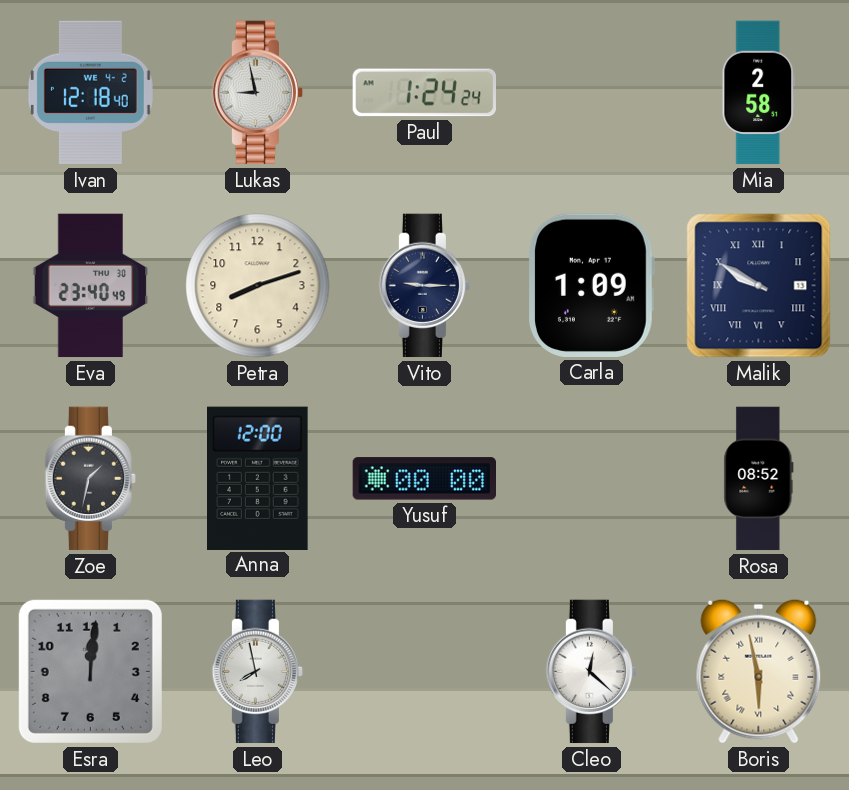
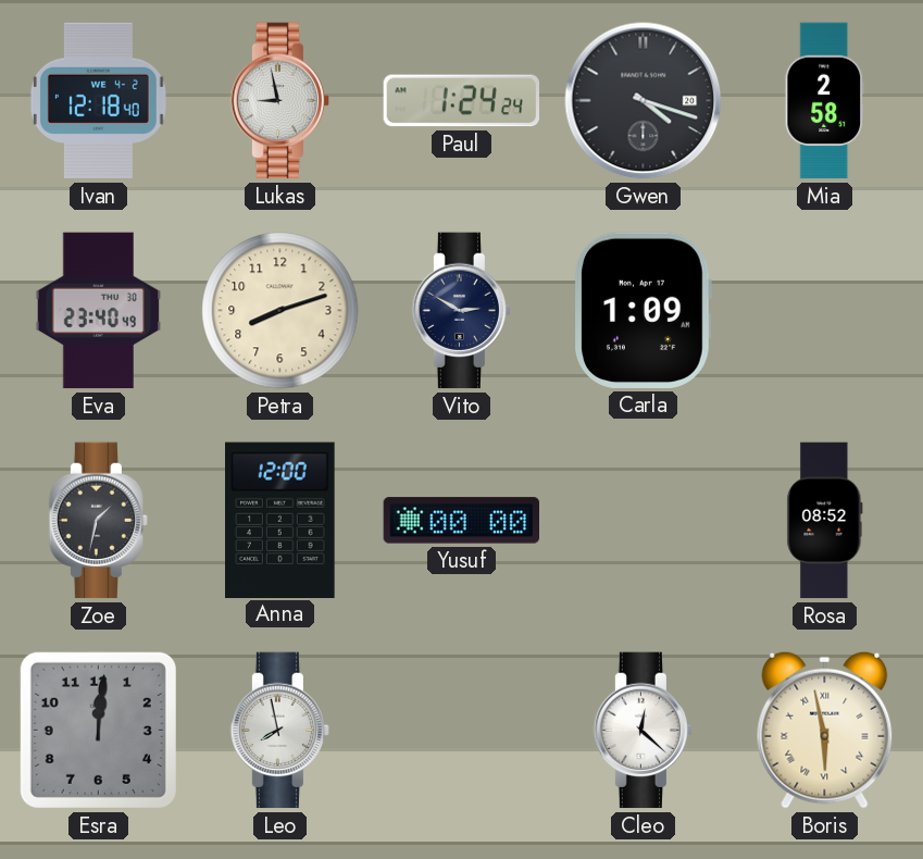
Gwen: none -> 4:18
Vito: 9:15 -> 2:50
Malik: 9:50 -> none
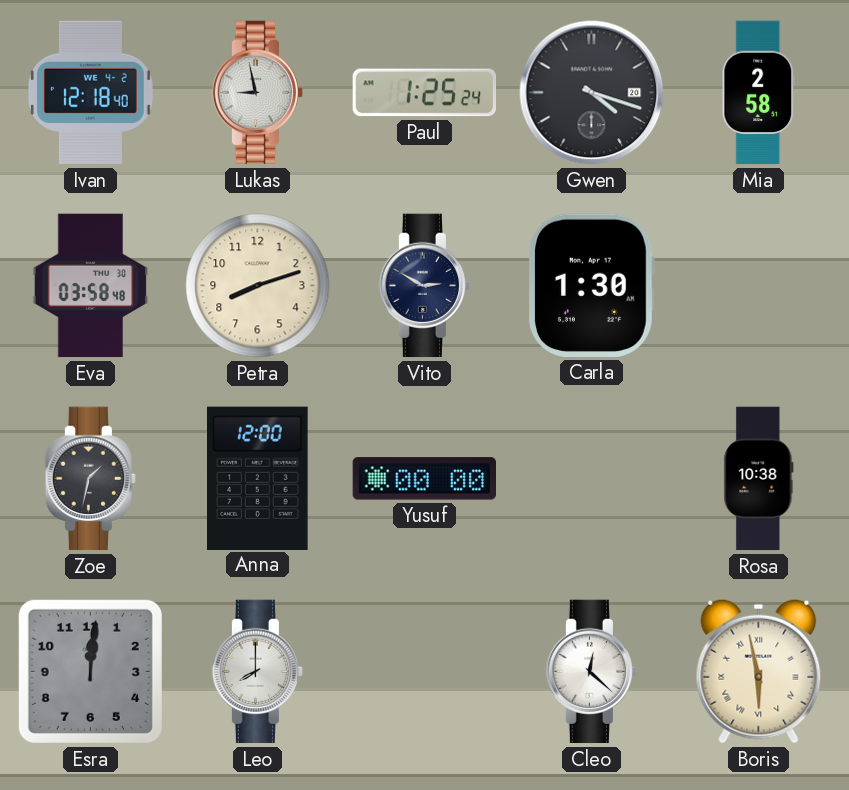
Paul: 1:24 -> 1:25
Eva: 23:40 -> 03:58
Carla: 1:09 -> 1:30
Rosa: 08:52 -> 10:38
Leo: 7:58 -> 8:00
